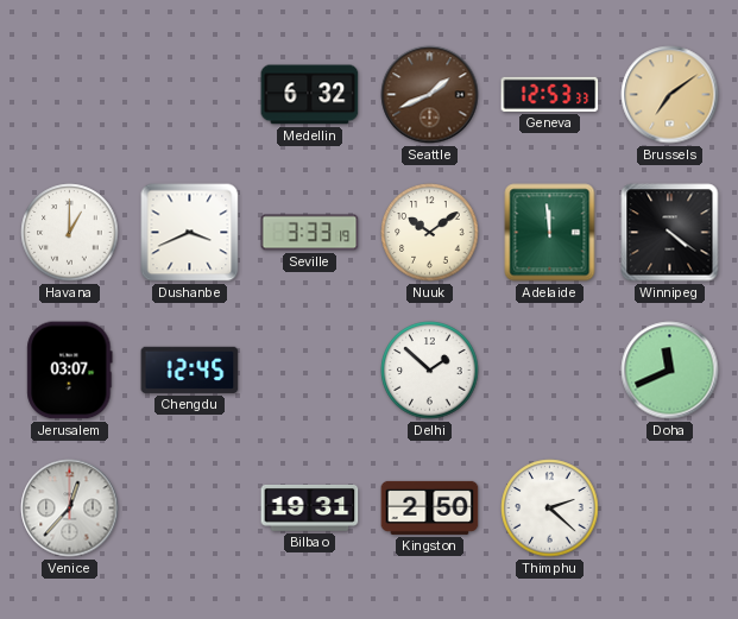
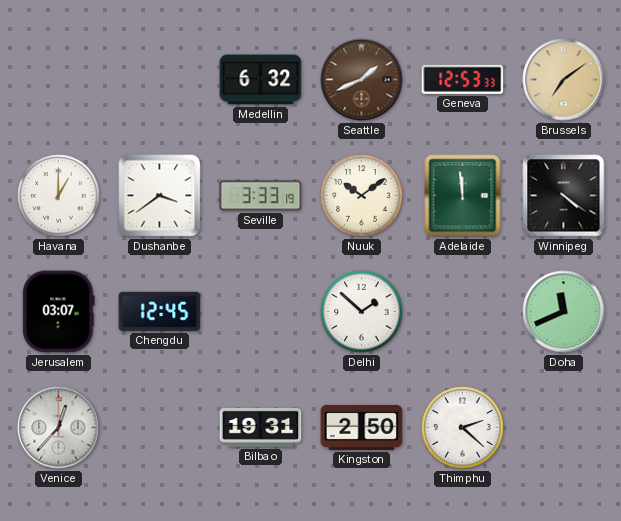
Dushanbe: 3:41 -> 3:39
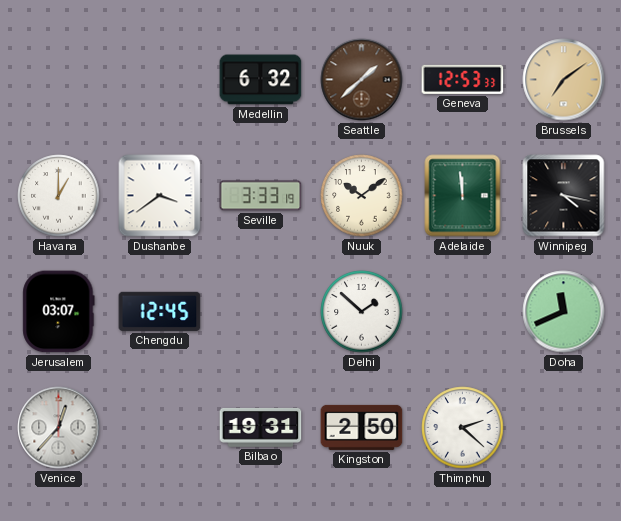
Seattle: 1:41 -> 1:38
Winnipeg: 4:21 -> 4:17
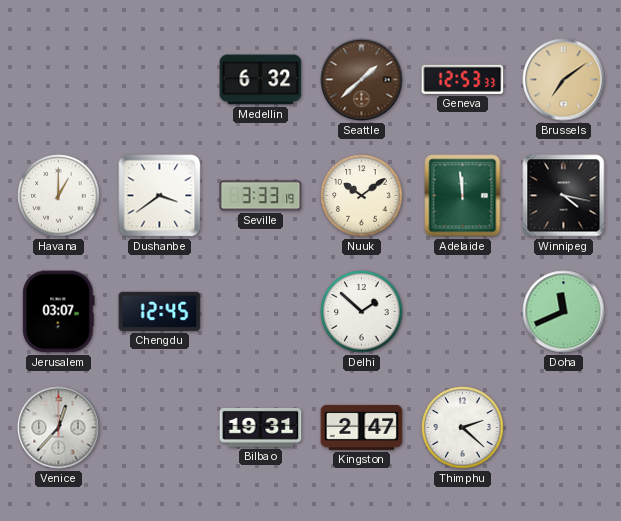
Kingston: 2:50 -> 2:47
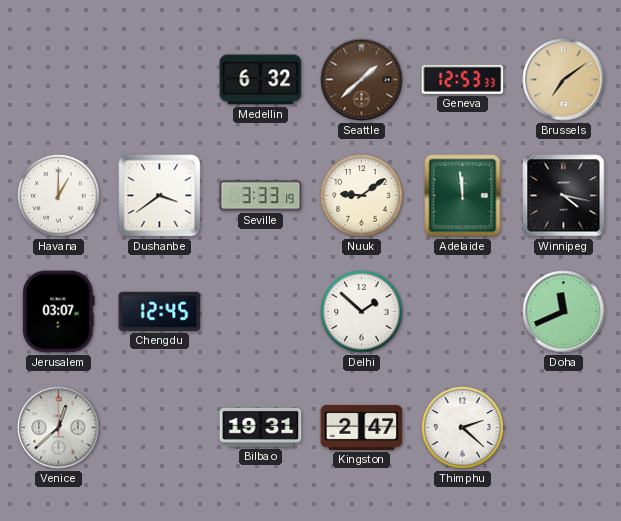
Nuuk: 10:09 -> 9:09
Venice: 12:37 -> 12:38
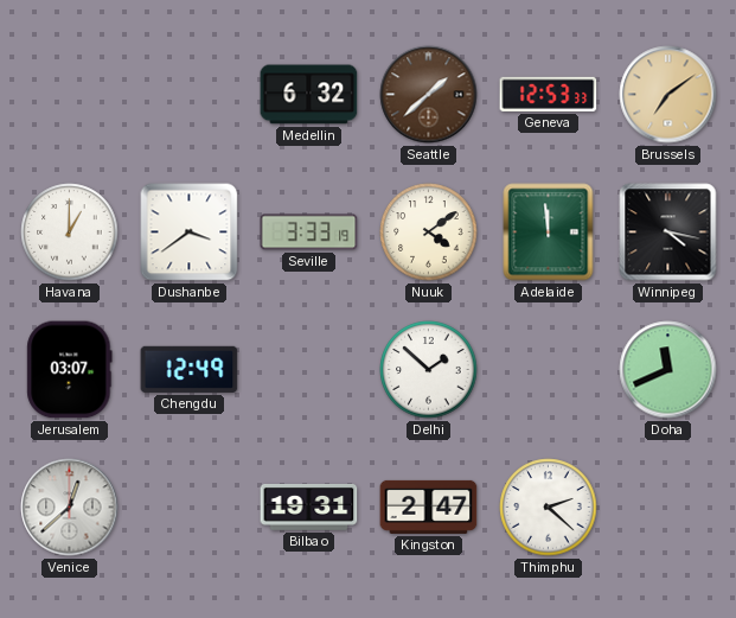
Nuuk: 9:09 -> 4:09
Chengdu: 12:45 -> 12:49
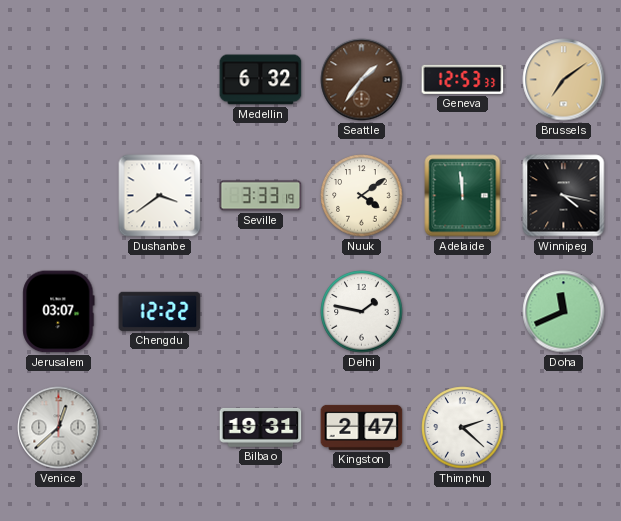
Seattle: 1:38 -> 1:36
Havana: 1:00 -> none
Chengdu: 12:49 -> 12:22
Delhi: 1:52 -> 1:47
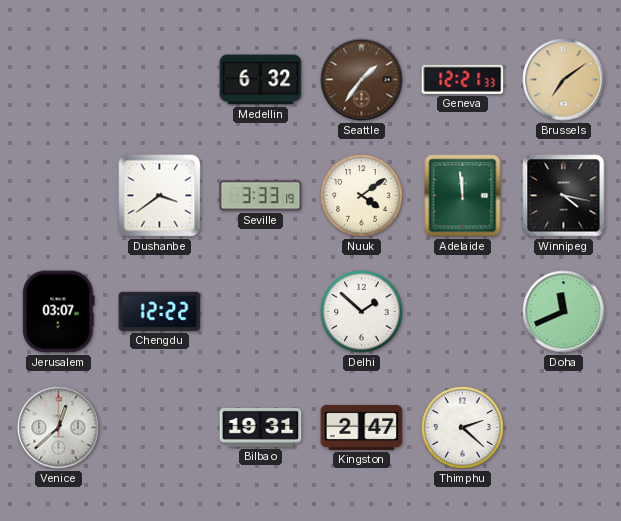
Geneva: 12:53 -> 12:21
Delhi: 1:47 -> 1:52
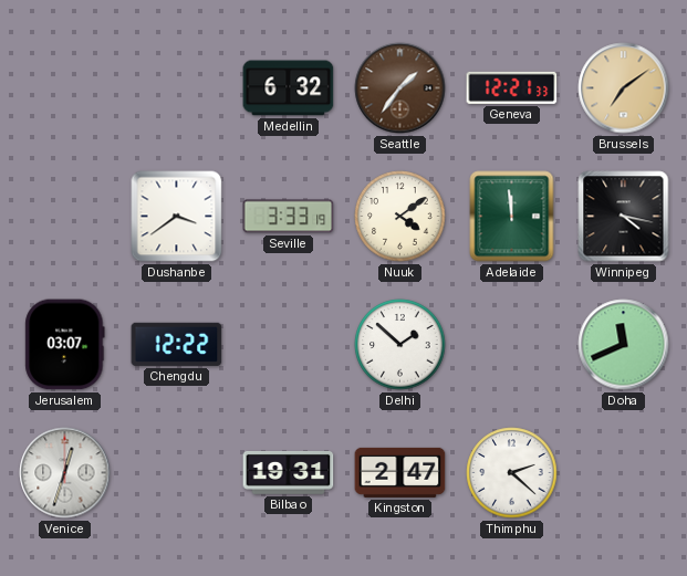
Venice: 12:38 -> 12:33
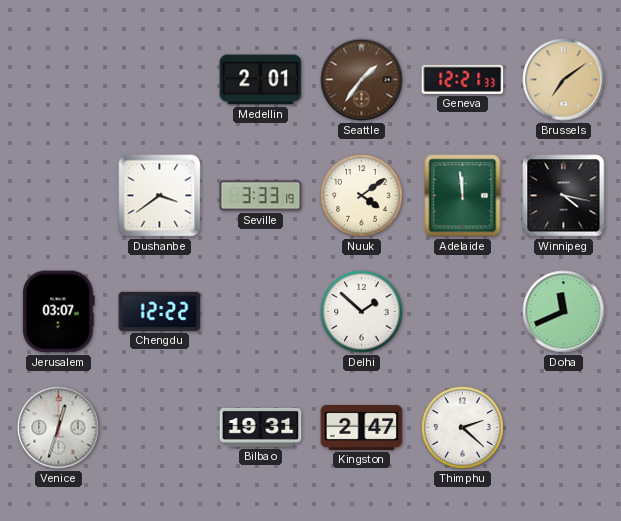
Medellin: 6:32 -> 2:01
